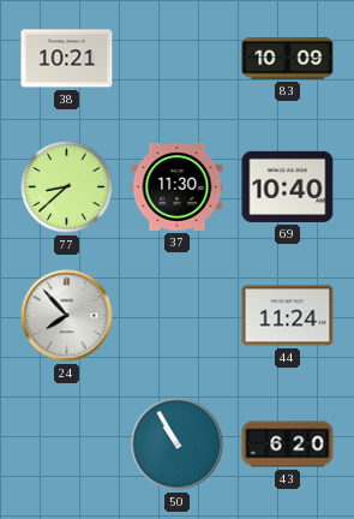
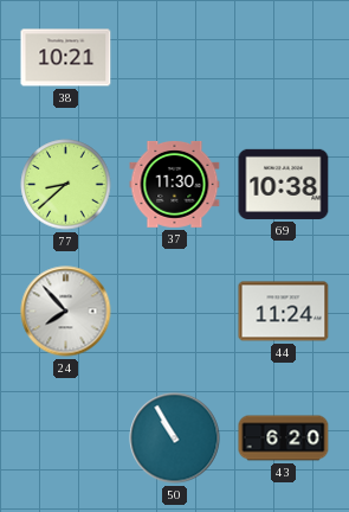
83: 10:09 -> none
69: 10:40 -> 10:38
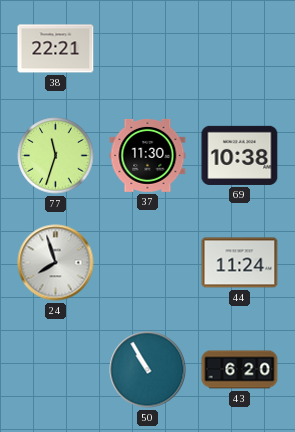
38: 10:21 -> 22:21
77: 8:38 -> 11:33
24: 7:53 -> 7:57
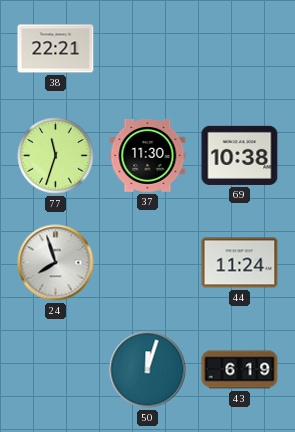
50: 10:55 -> 12:03
43: 6:20 -> 6:19
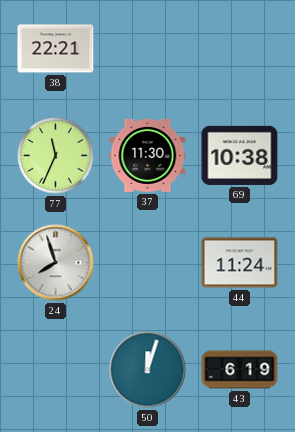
77: 11:33 -> 11:34
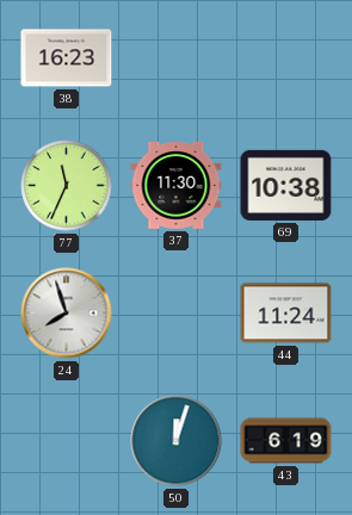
38: 22:21 -> 16:23
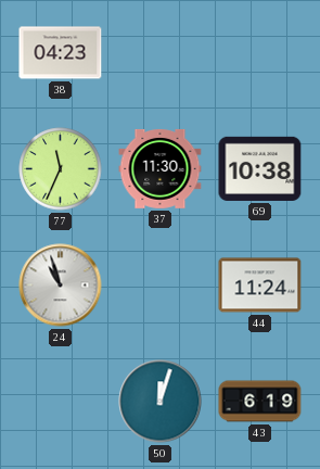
38: 16:23 -> 04:23
24: 7:57 -> 10:57
